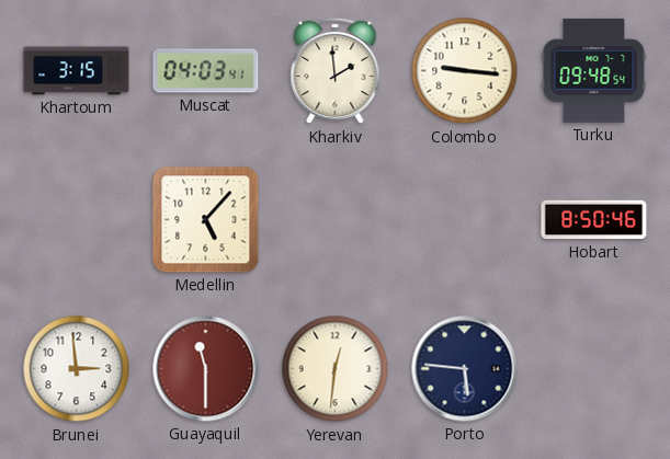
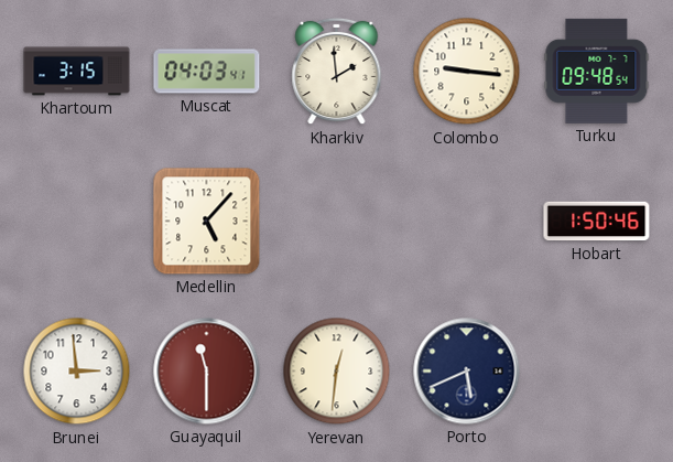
Hobart: 8:50 -> 1:50
Porto: 5:46 -> 5:41
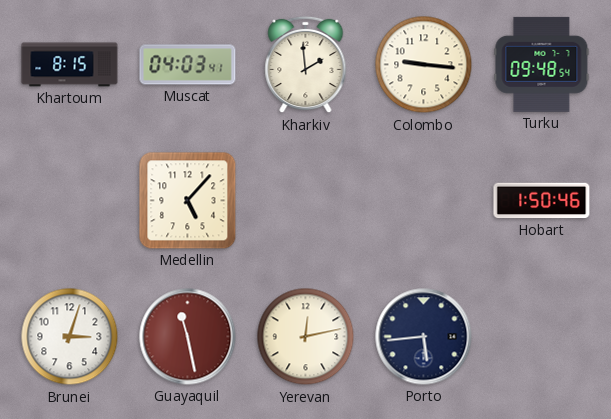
Khartoum: 3:15 -> 8:15
Brunei: 2:59 -> 3:03
Guayaquil: 11:30 -> 11:28
Yerevan: 12:31 -> 12:13
Porto: 5:41 -> 5:44
